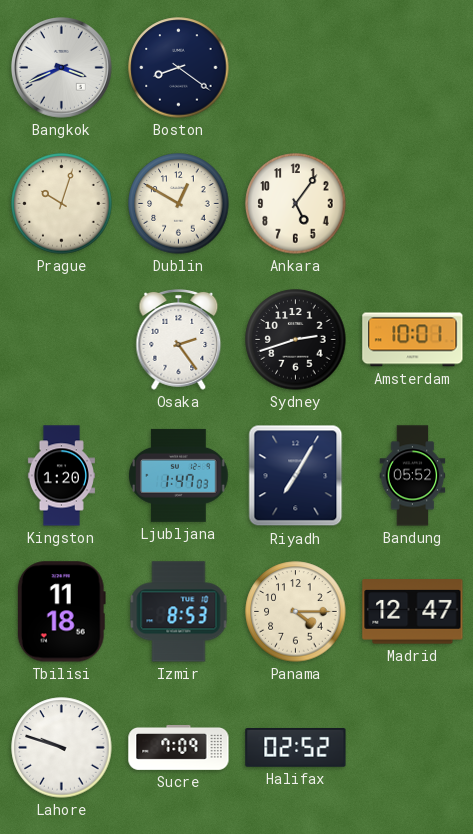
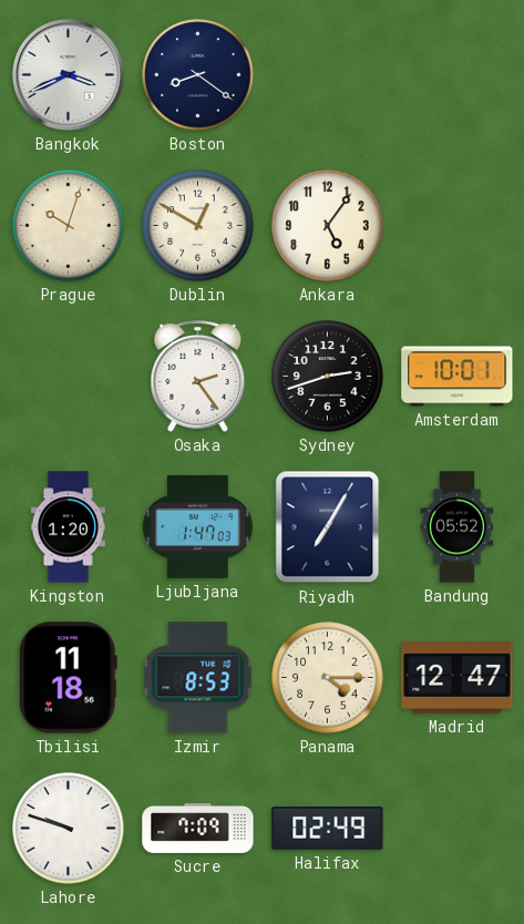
Halifax: 02:52 -> 02:49
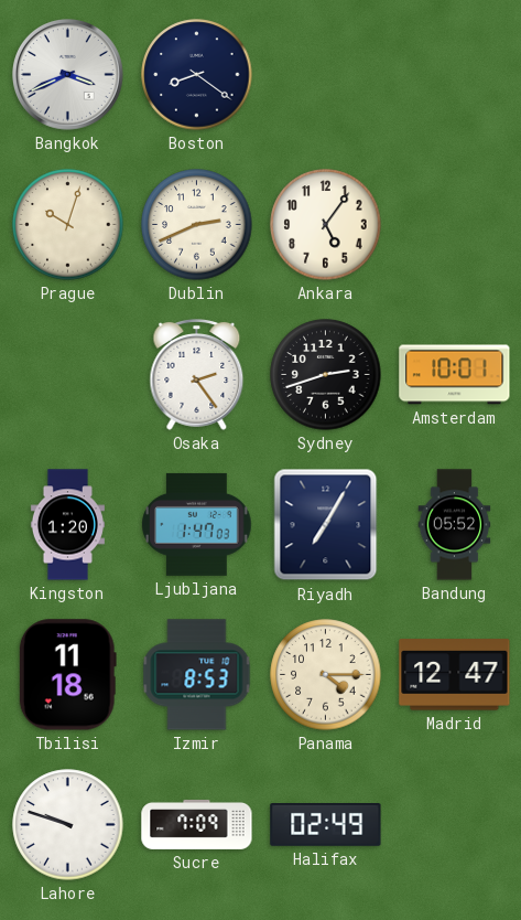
Dublin: 12:50 -> 2:41
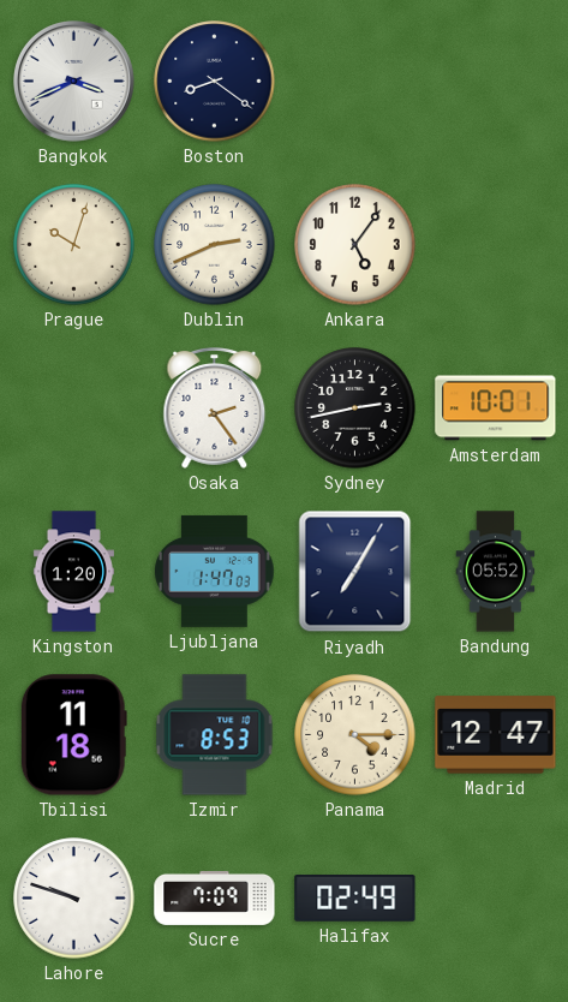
Sydney: 2:42 -> 2:43
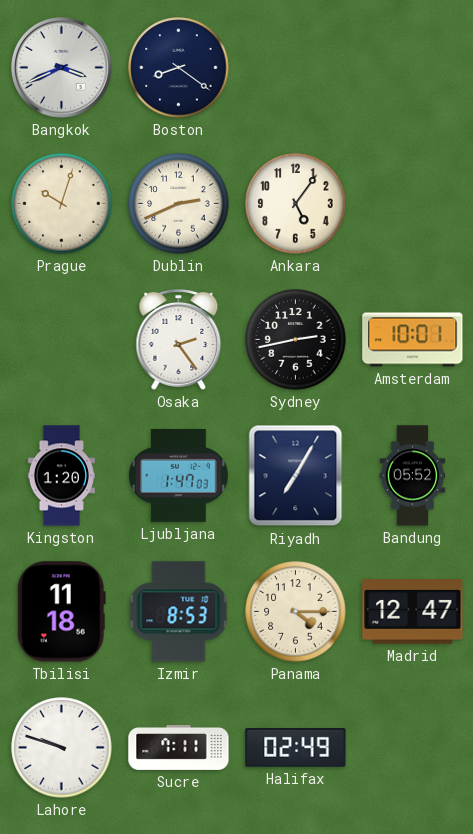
Sucre: 7:09 -> 7:11
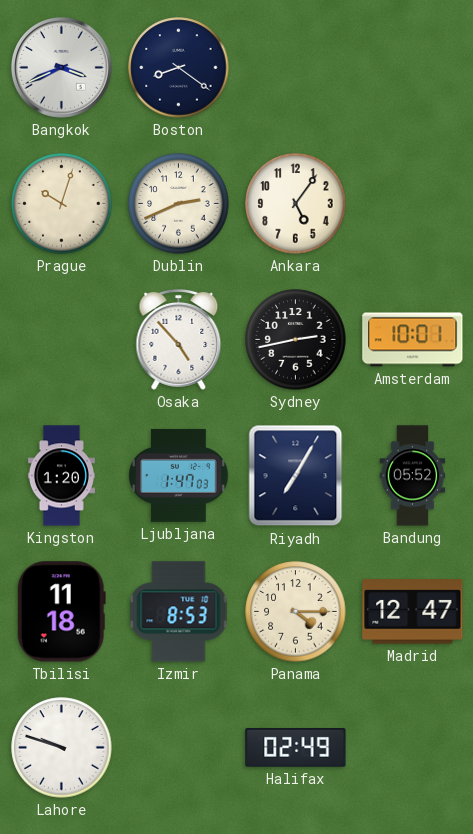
Osaka: 2:24 -> 4:53
Sucre: 7:11 -> none
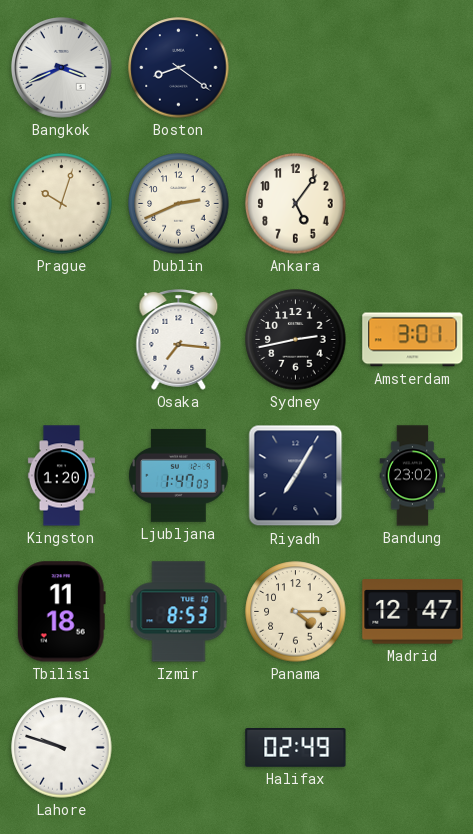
Osaka: 4:53 -> 7:16
Amsterdam: 10:01 -> 3:01
Bandung: 05:52 -> 23:02
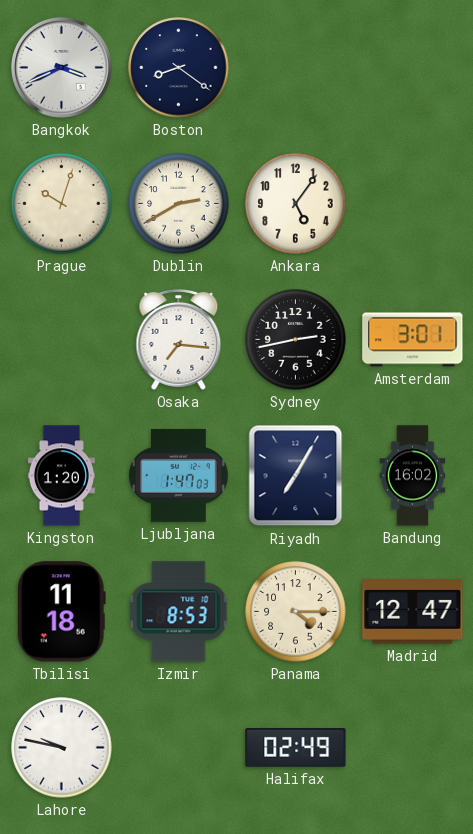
Dublin: 2:41 -> 2:40
Bandung: 23:02 -> 16:02
Lahore: 9:48 -> 9:47
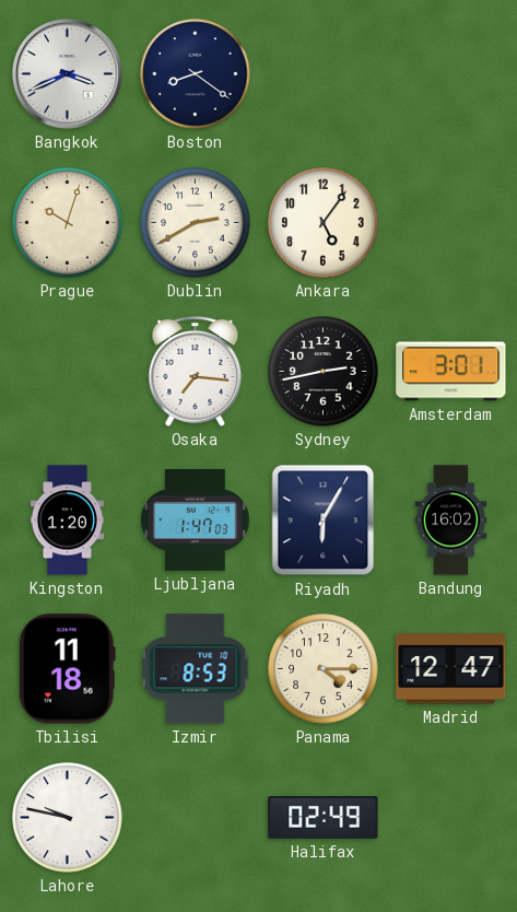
Riyadh: 7:05 -> 6:05
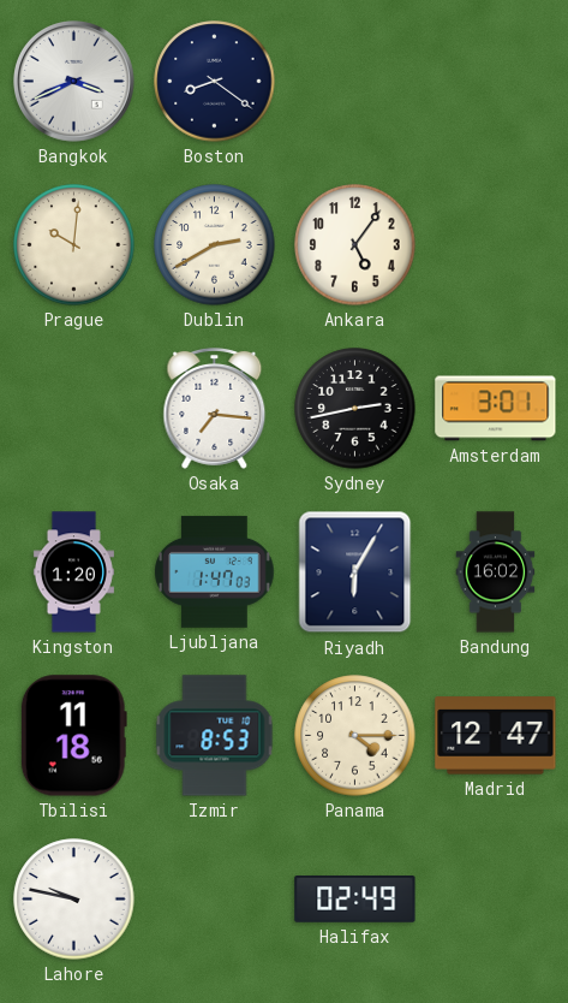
Prague: 10:03 -> 10:01
